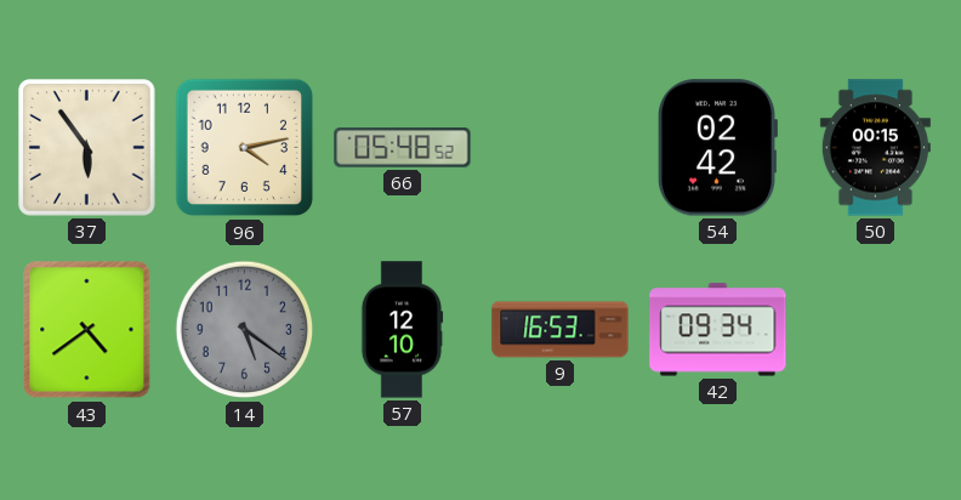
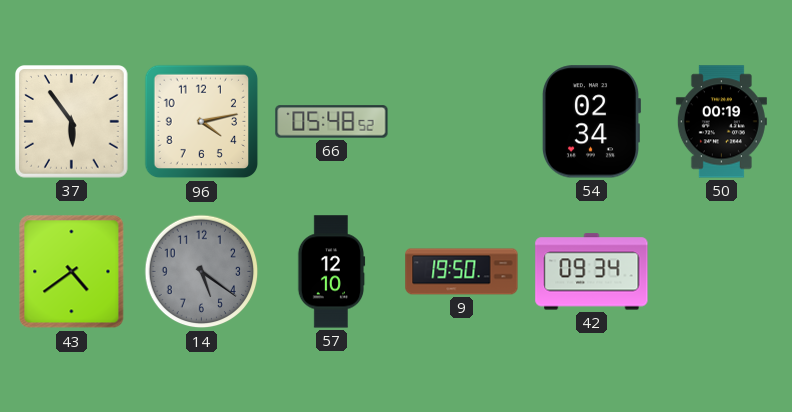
54: 02:42 -> 02:34
50: 00:15 -> 00:19
9: 16:53 -> 19:50
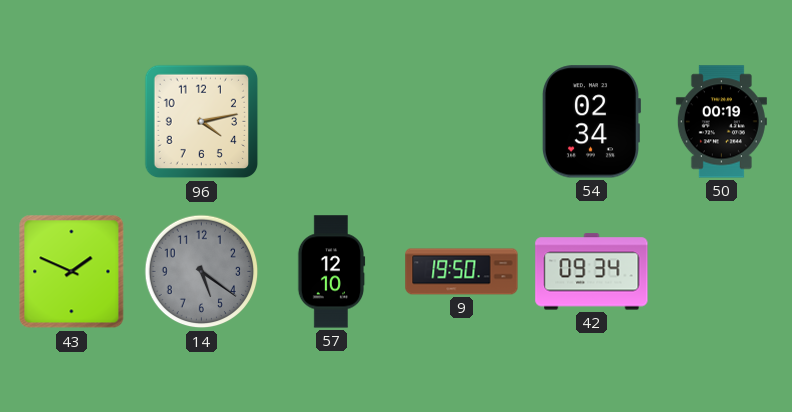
37: 5:54 -> none
66: 05:48 -> none
43: 4:39 -> 1:49
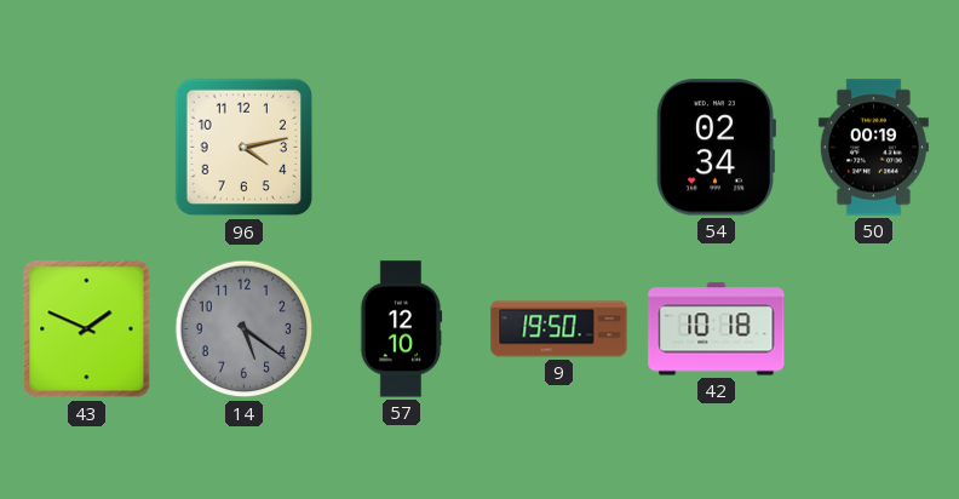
42: 09:34 -> 10:18
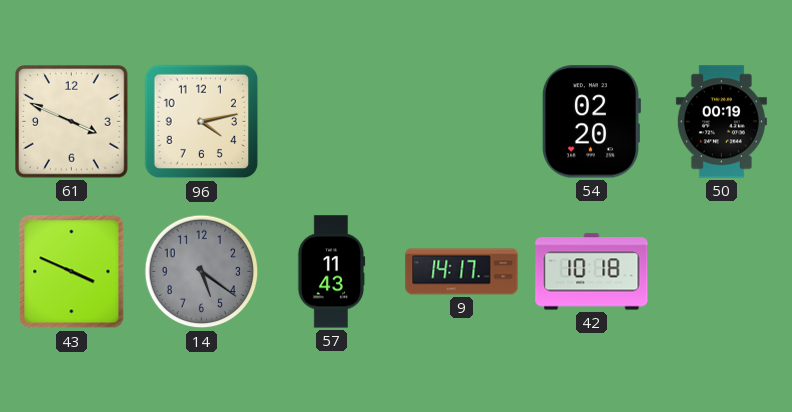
61: none -> 3:49
54: 02:34 -> 02:20
43: 1:49 -> 3:49
57: 12:10 -> 11:43
9: 19:50 -> 14:17
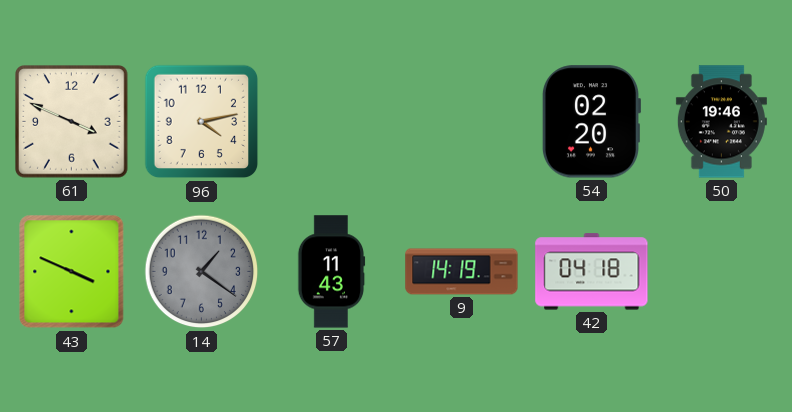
50: 00:19 -> 19:46
14: 5:21 -> 1:21
9: 14:17 -> 14:19
42: 10:18 -> 04:18
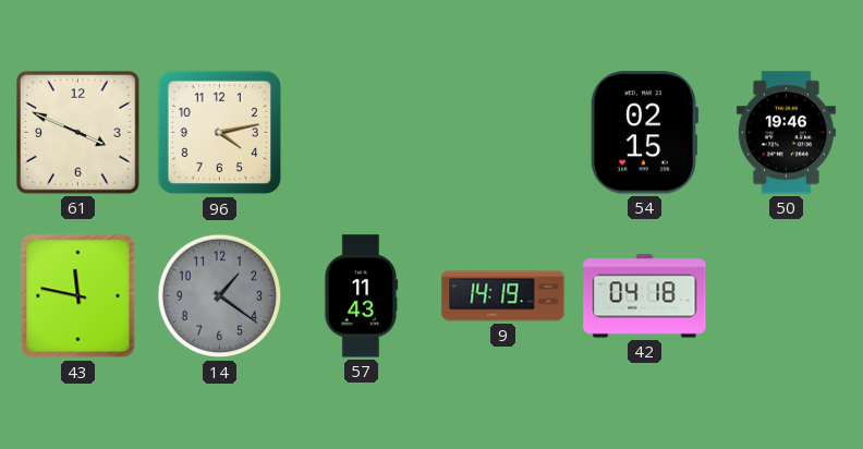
54: 02:20 -> 02:15
43: 3:49 -> 11:47
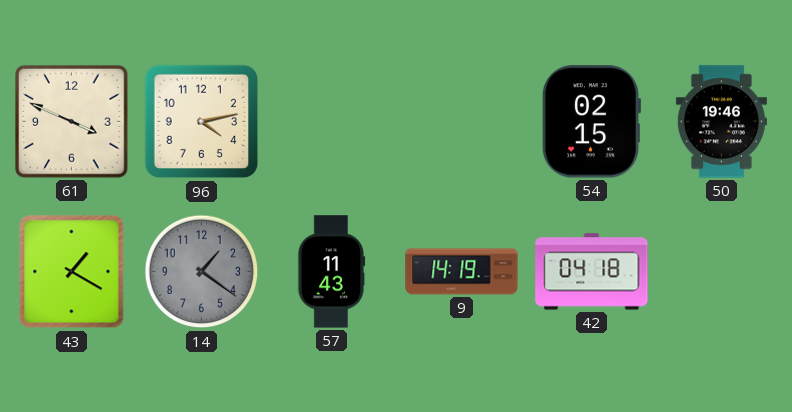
43: 11:47 -> 1:20
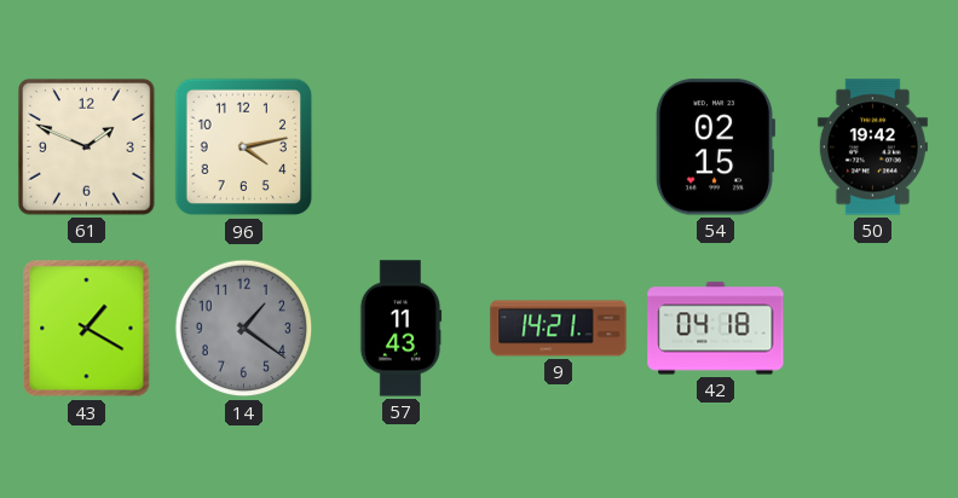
61: 3:49 -> 1:49
50: 19:46 -> 19:42
9: 14:19 -> 14:21
